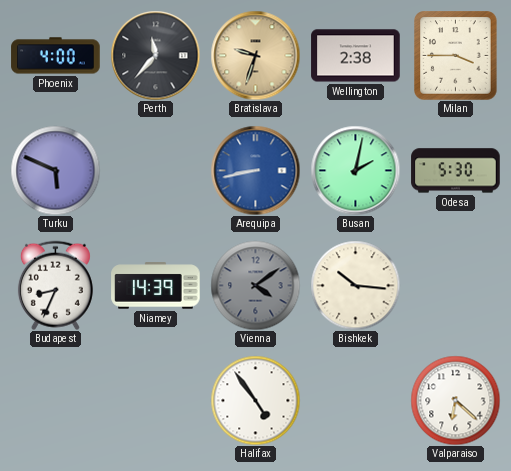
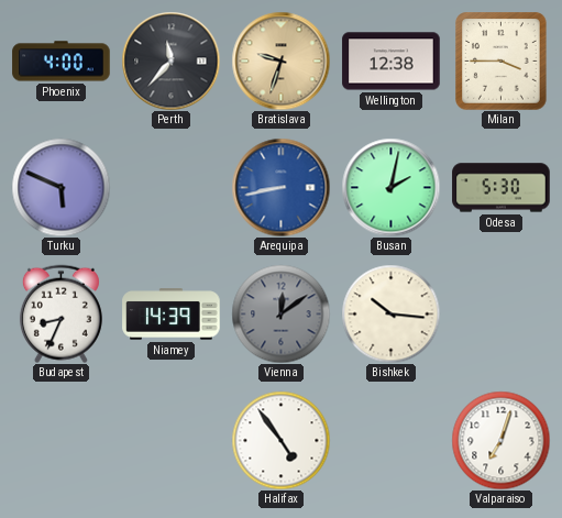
Wellington: 2:38 -> 12:38
Vienna: 4:09 -> 12:09
Valparaiso: 6:22 -> 7:03
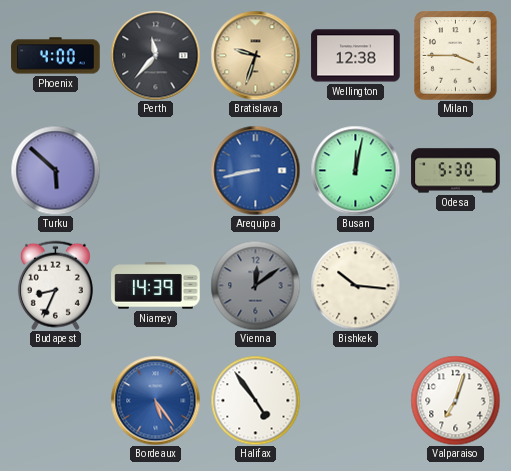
Turku: 5:49 -> 5:52
Busan: 2:02 -> 12:02
Bordeaux: none -> 5:24
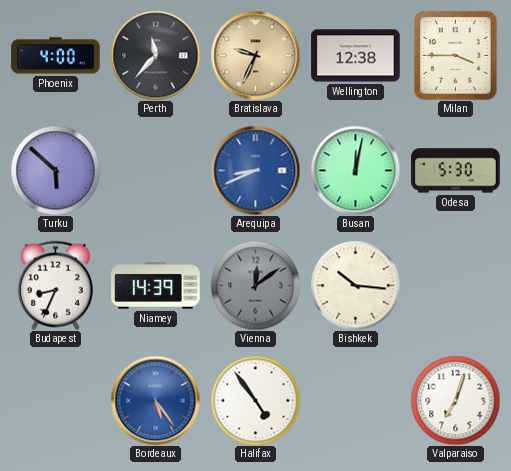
Bratislava: 9:33 -> 9:34
Arequipa: 8:43 -> 8:41
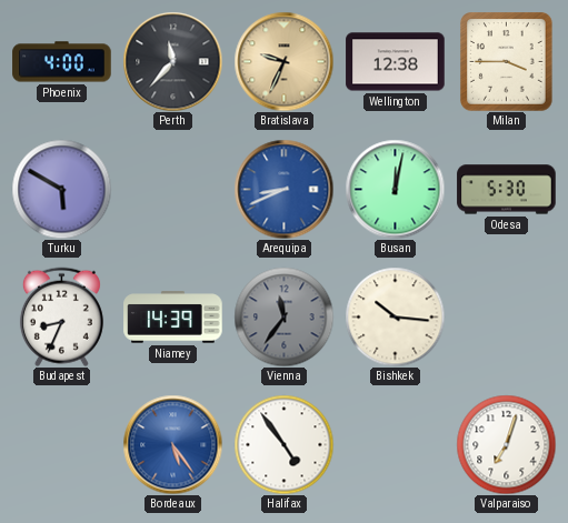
Turku: 5:52 -> 5:50
Vienna: 12:09 -> 11:36
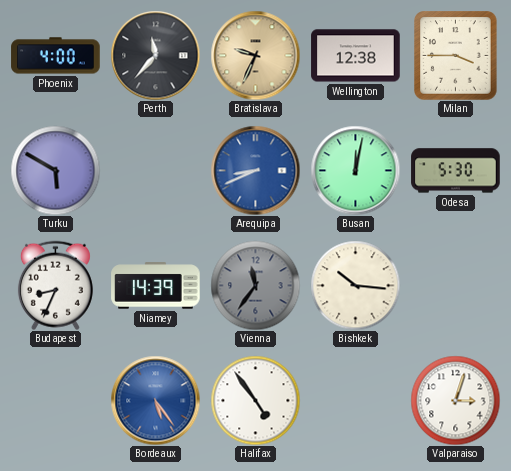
Valparaiso: 7:03 -> 3:03
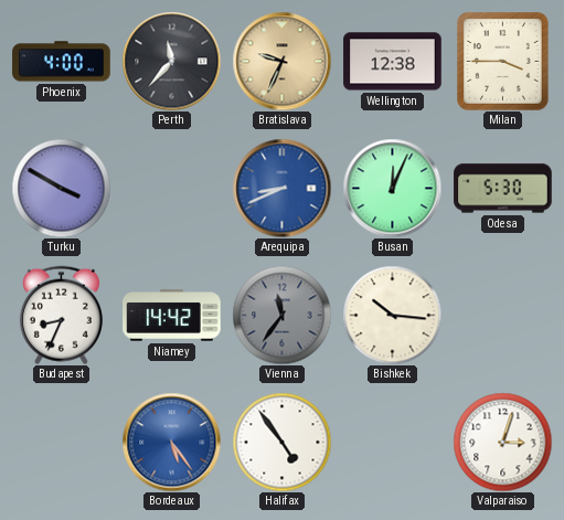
Turku: 5:50 -> 3:50
Busan: 12:02 -> 12:04
Niamey: 14:39 -> 14:42
